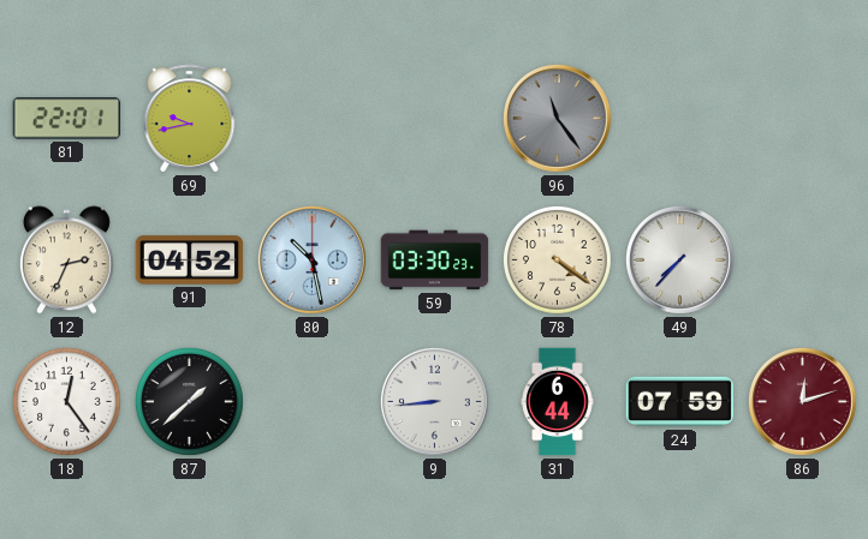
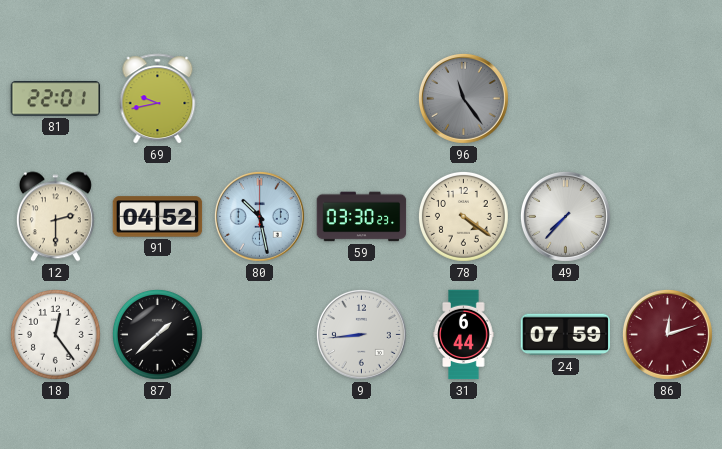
12: 2:34 -> 2:30
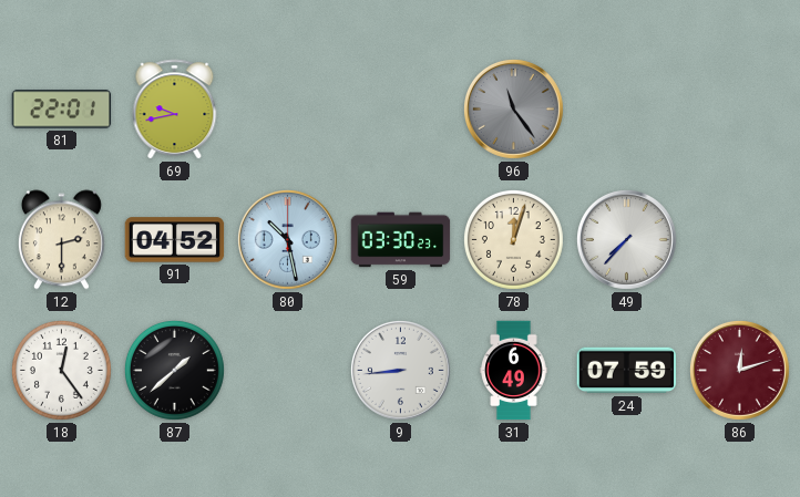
78: 4:21 -> 12:03
31: 6:44 -> 6:49
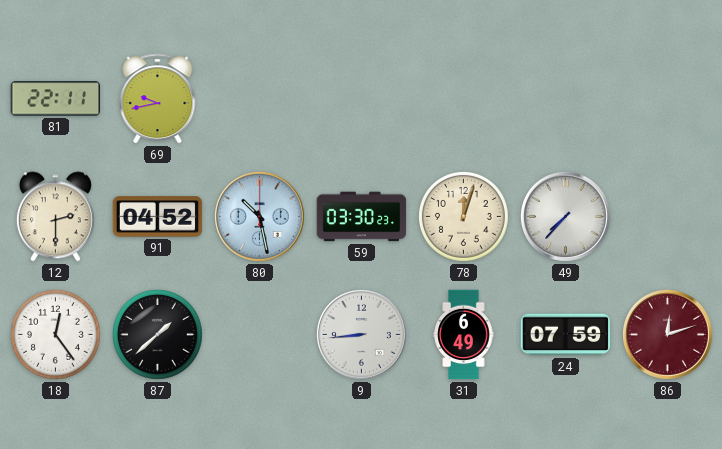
81: 22:01 -> 22:11
96: 11:24 -> none
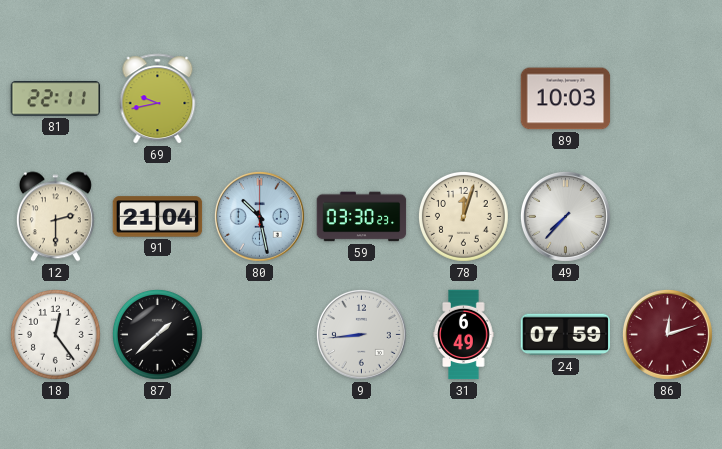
89: none -> 10:03
91: 04:52 -> 21:04
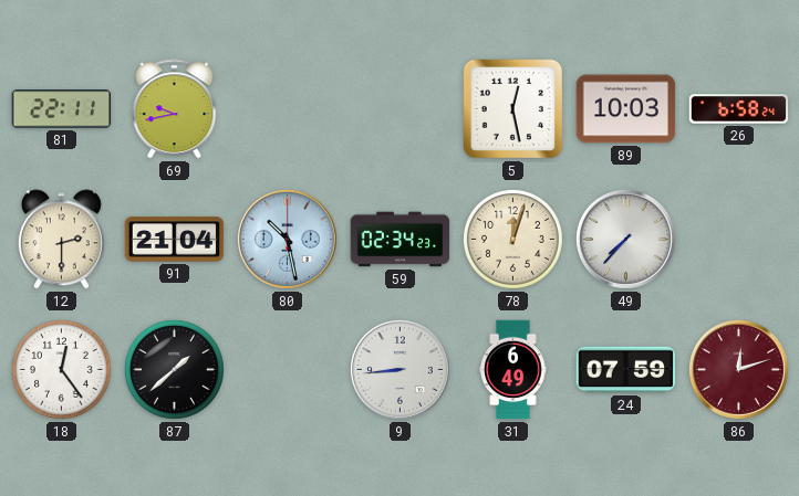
5: none -> 12:28
26: none -> 6:58
59: 03:30 -> 02:34
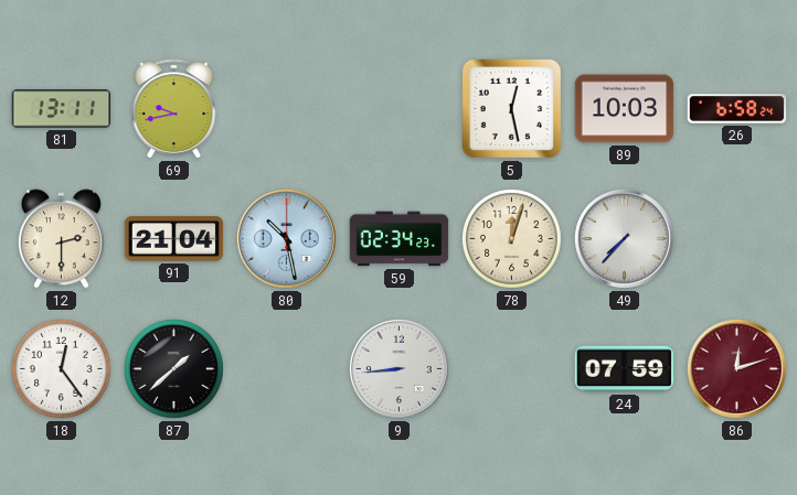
81: 22:11 -> 13:11
31: 6:49 -> none
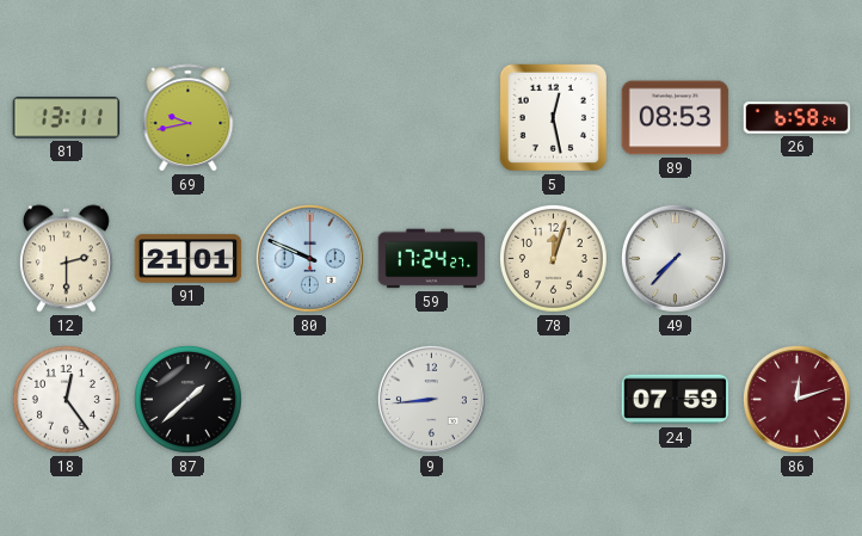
89: 10:03 -> 08:53
91: 21:04 -> 21:01
80: 10:28 -> 9:49
59: 02:34 -> 17:24
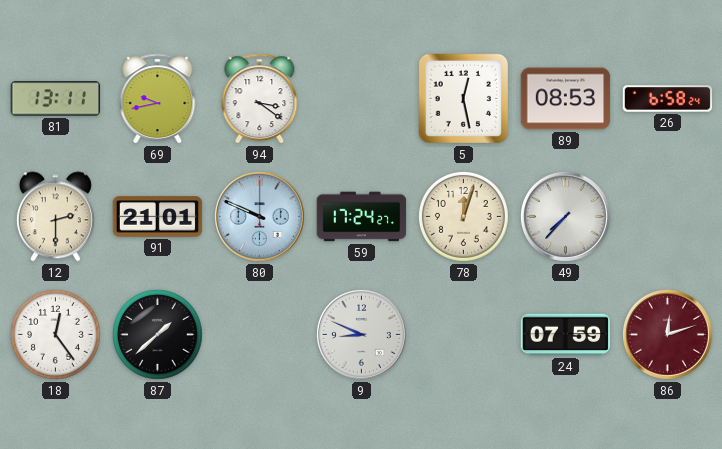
94: none -> 3:21
9: 8:44 -> 8:49
